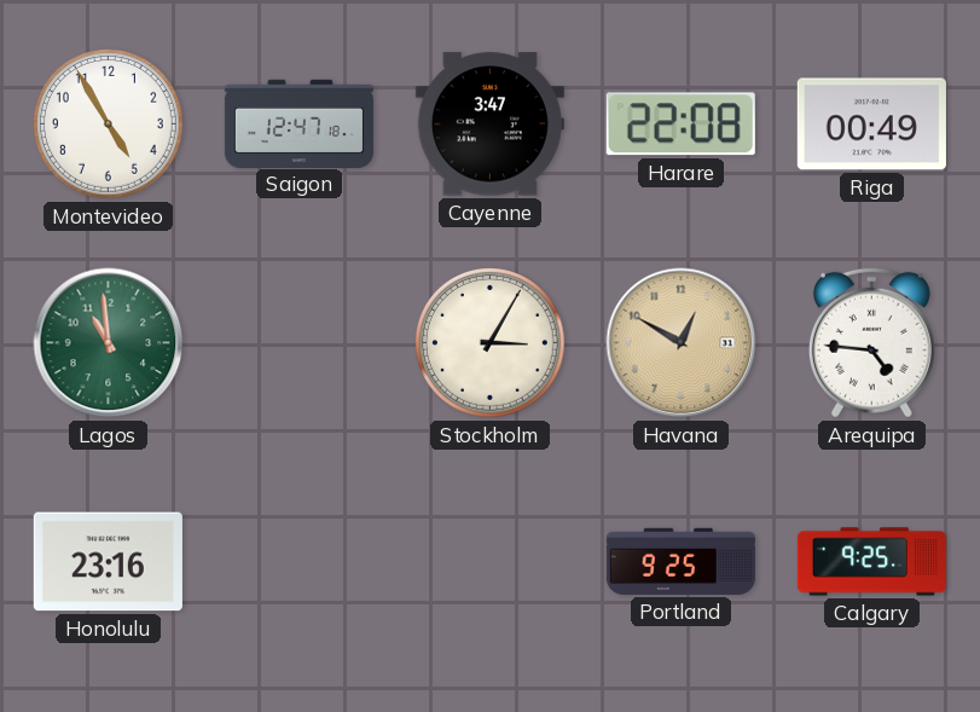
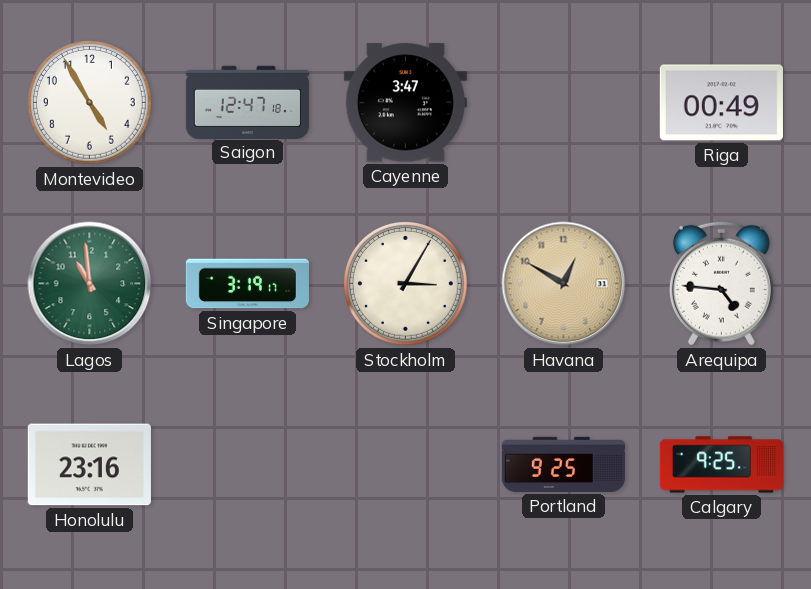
Harare: 22:08 -> none
Singapore: none -> 3:19
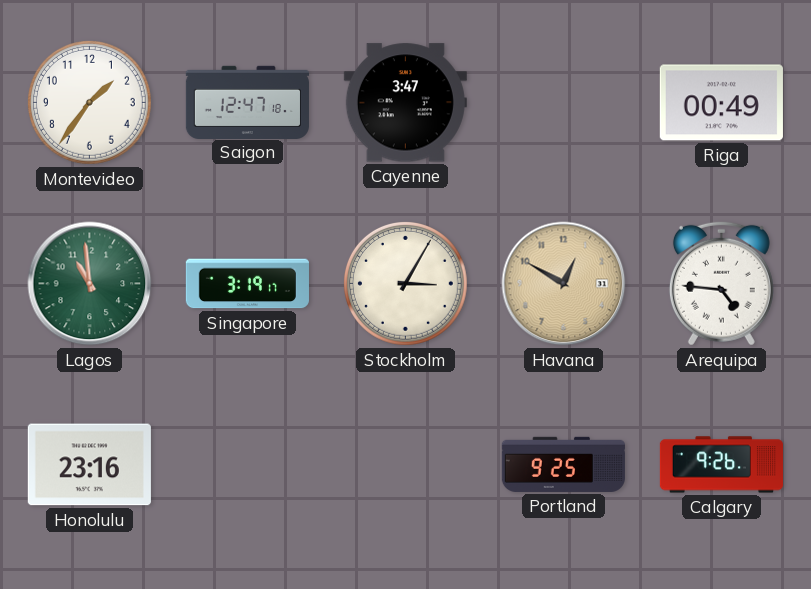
Montevideo: 4:55 -> 1:36
Calgary: 9:25 -> 9:26
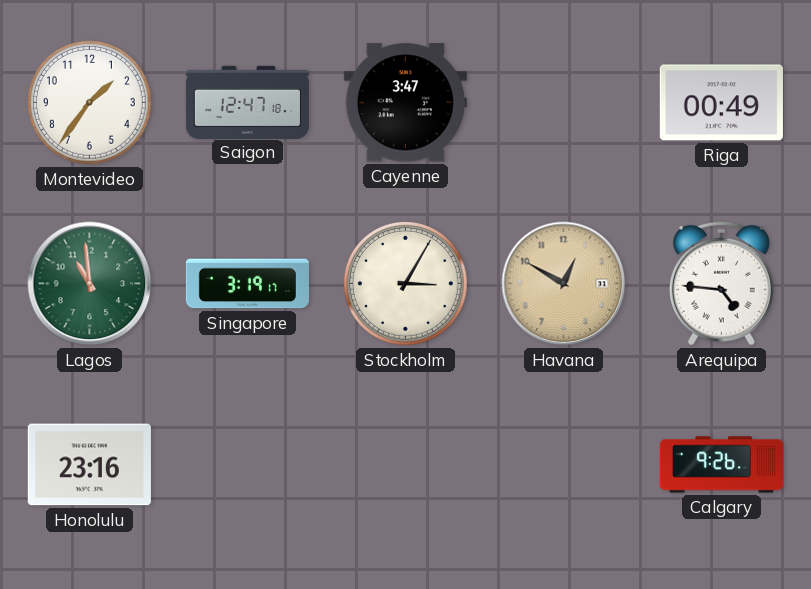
Portland: 9:25 -> none
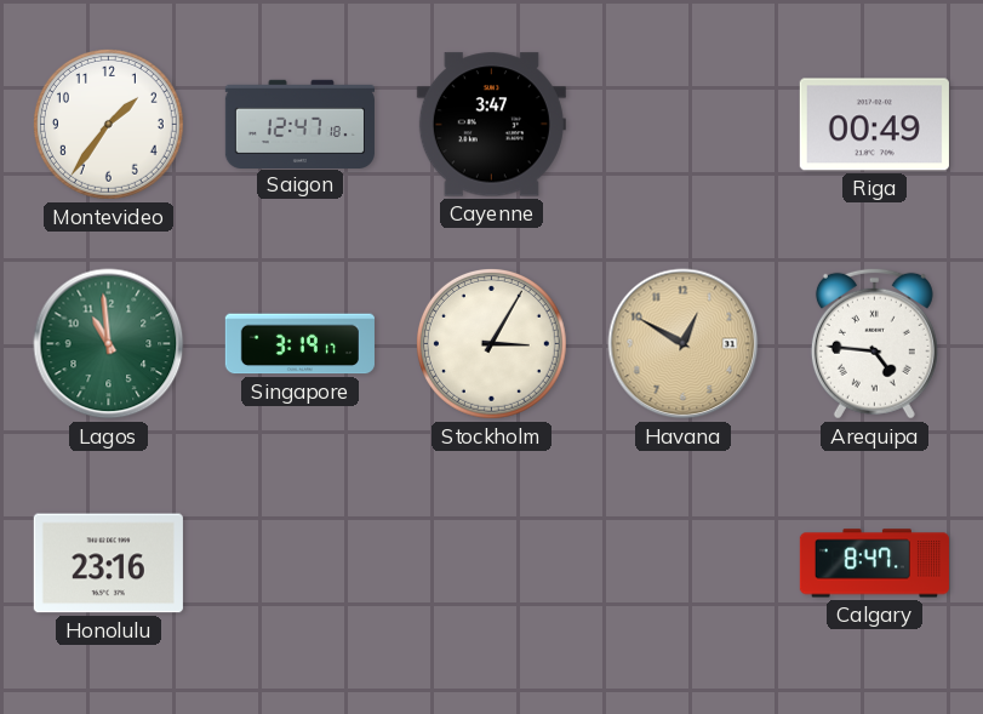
Calgary: 9:26 -> 8:47
